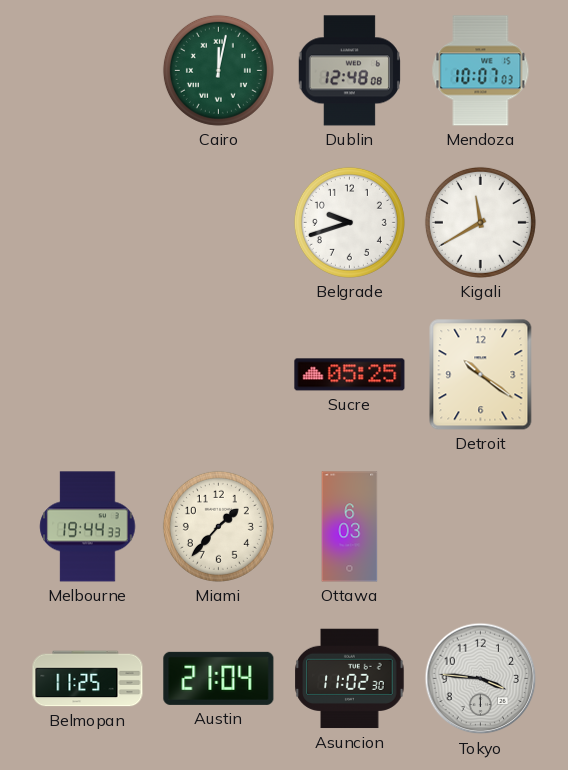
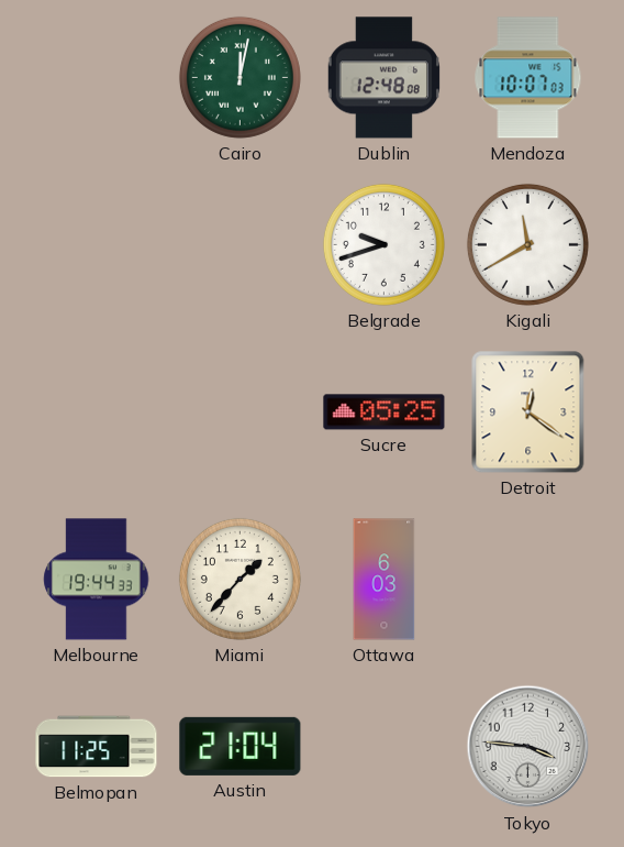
Detroit: 10:21 -> 12:21
Asuncion: 11:02 -> none
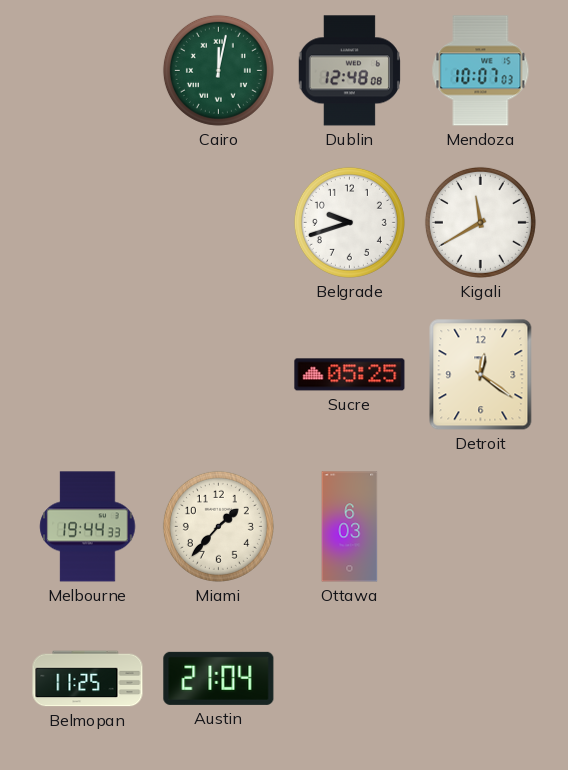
Tokyo: 3:46 -> none
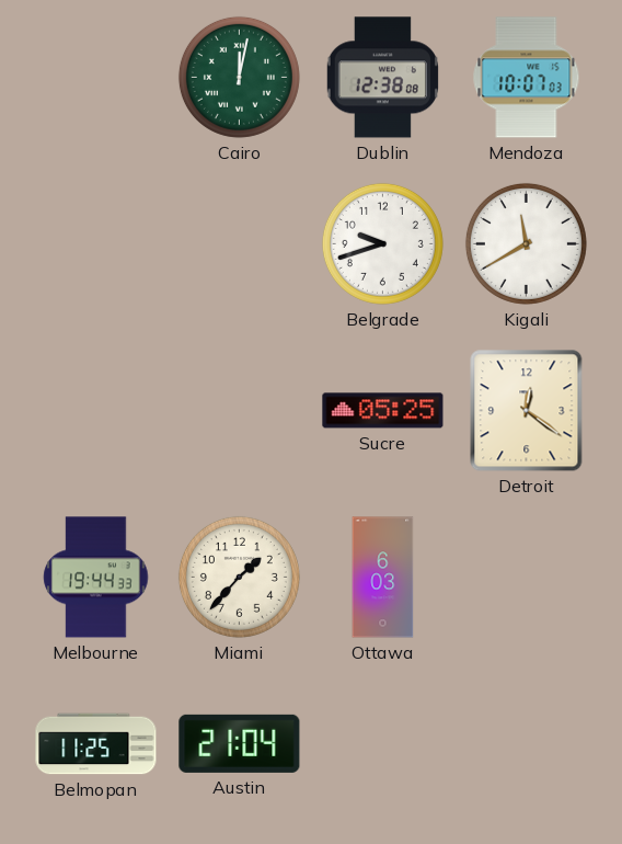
Dublin: 12:48 -> 12:38
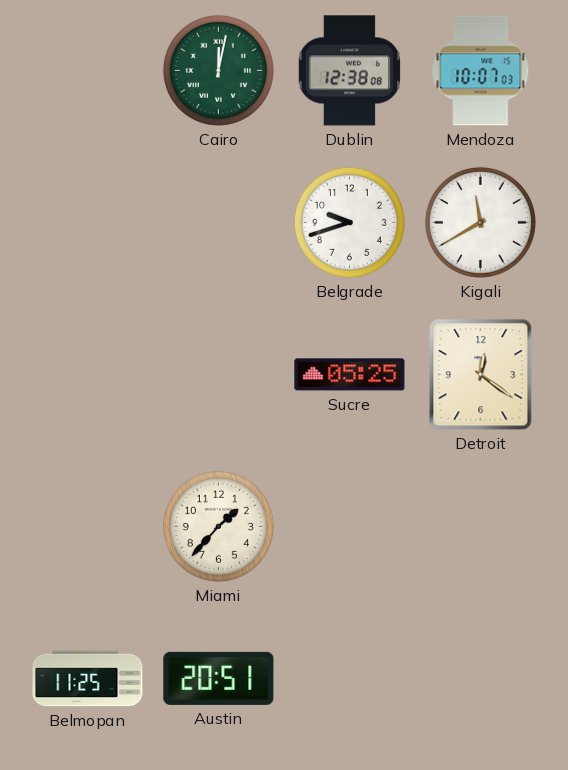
Melbourne: 19:44 -> none
Ottawa: 6:03 -> none
Austin: 21:04 -> 20:51
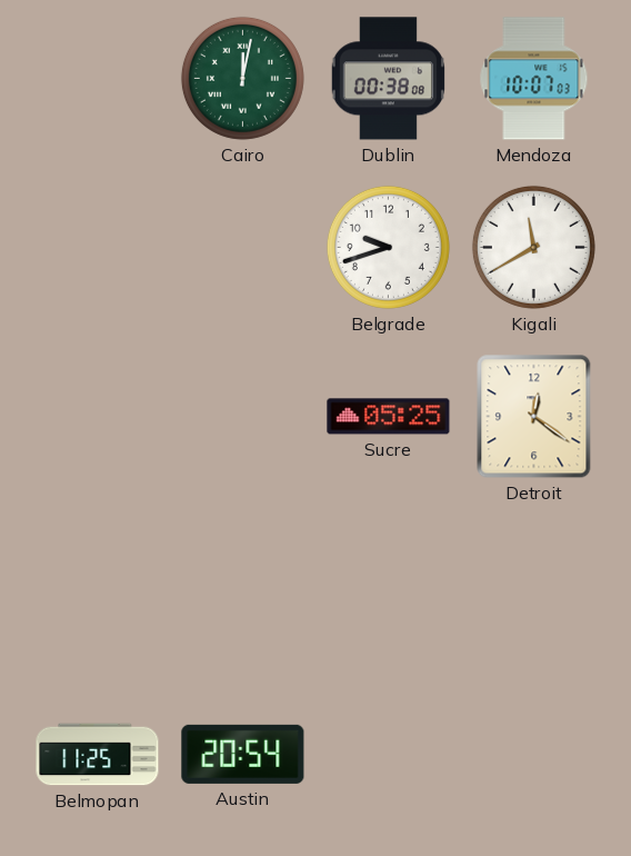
Dublin: 12:38 -> 00:38
Miami: 1:37 -> none
Austin: 20:51 -> 20:54
